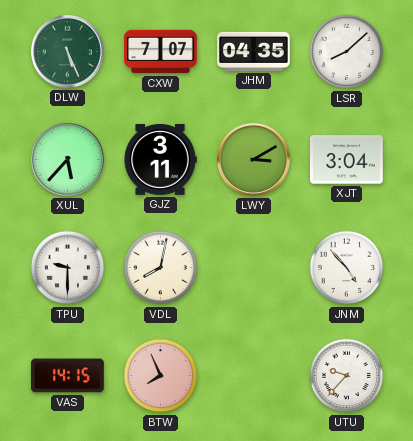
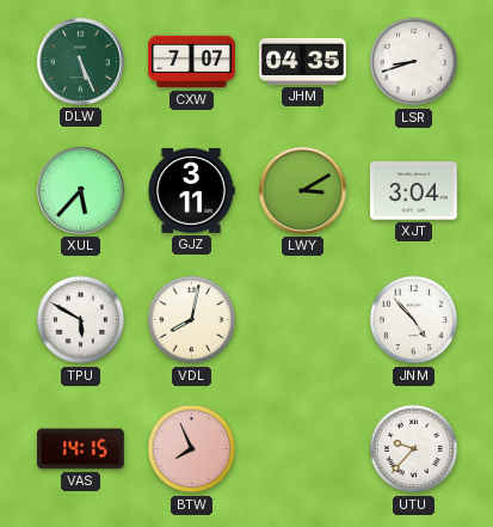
LSR: 8:08 -> 8:42
TPU: 9:30 -> 5:50
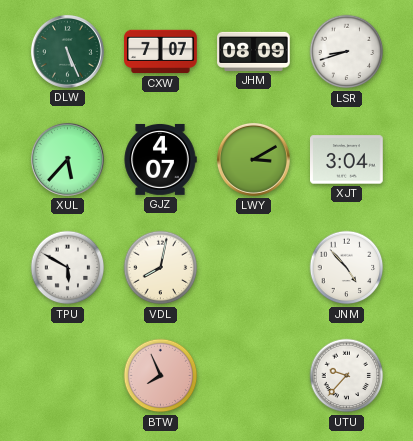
JHM: 04:35 -> 08:09
GJZ: 3:11 -> 4:07
VAS: 14:15 -> none
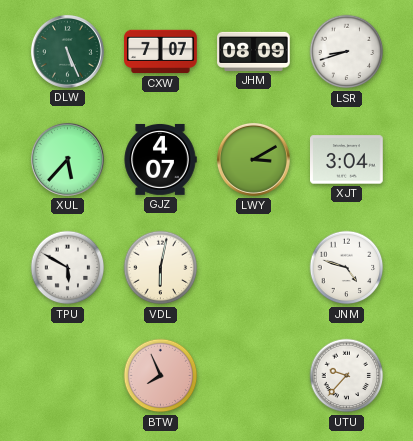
VDL: 8:02 -> 6:02
JNM: 4:53 -> 4:48
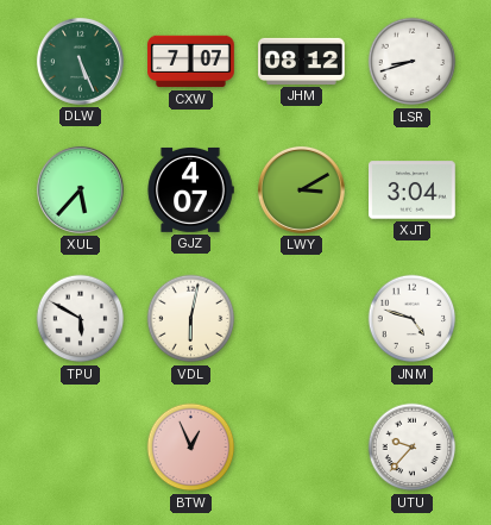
JHM: 08:09 -> 08:12
BTW: 7:56 -> 12:56
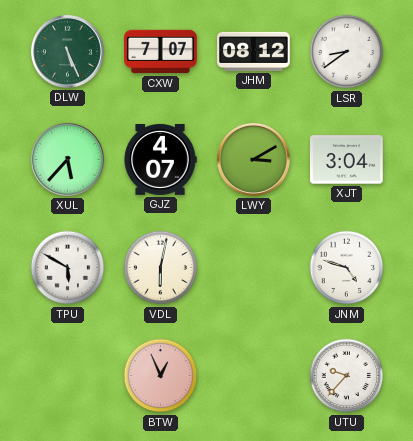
LSR: 8:42 -> 8:39
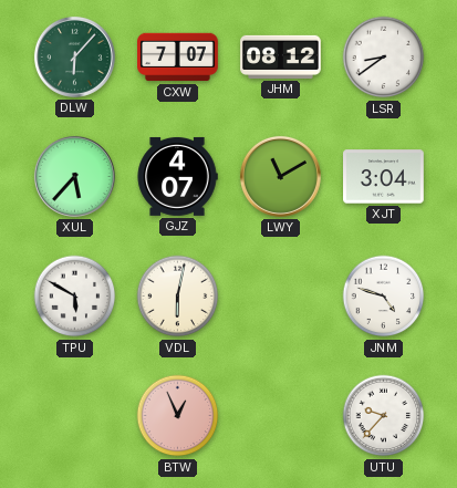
DLW: 5:26 -> 6:07
LWY: 3:10 -> 11:10
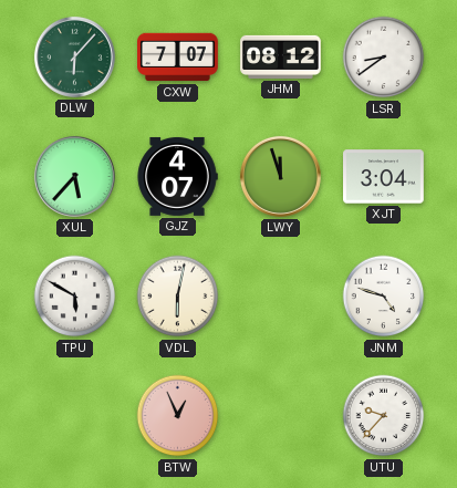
LWY: 11:10 -> 11:57
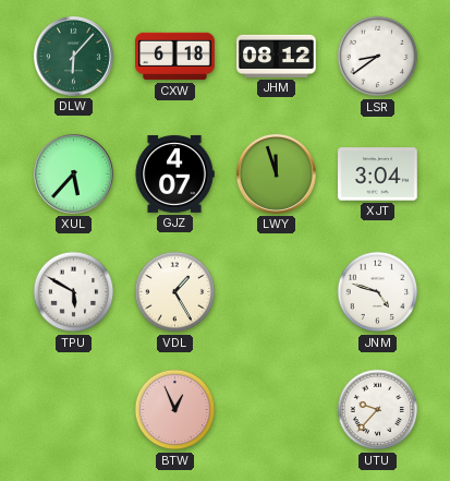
CXW: 7:07 -> 6:18
VDL: 6:02 -> 1:25
